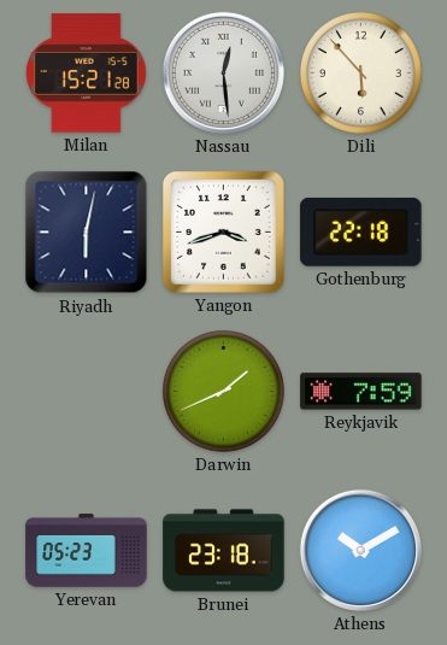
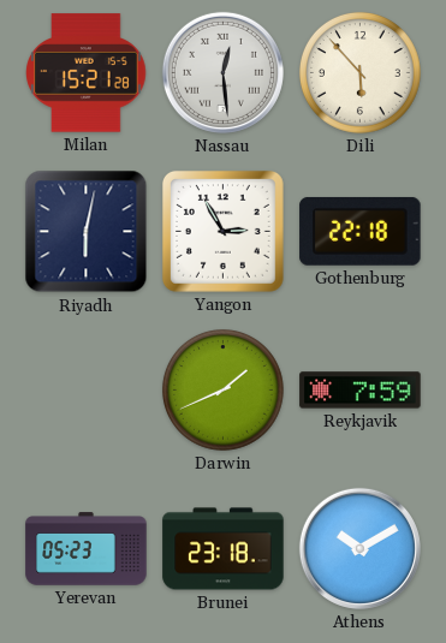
Yangon: 3:42 -> 2:55
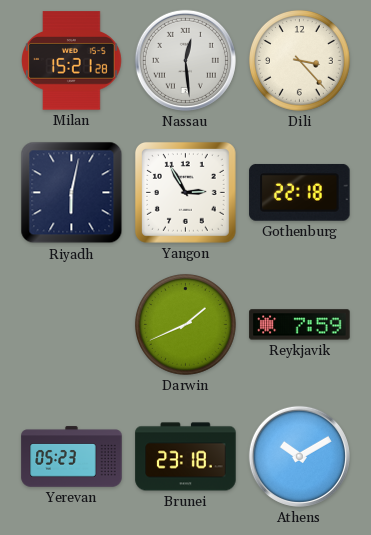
Dili: 5:53 -> 3:23
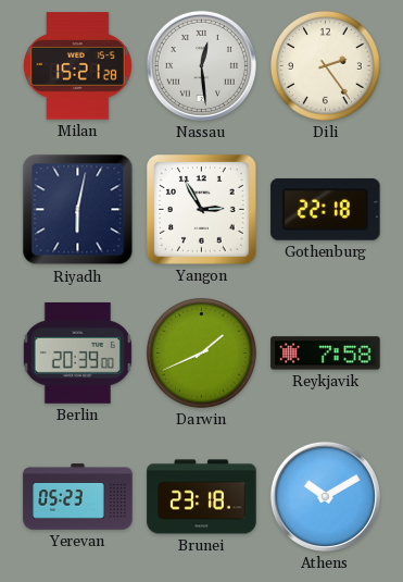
Dili: 3:23 -> 2:24
Berlin: none -> 20:39
Reykjavik: 7:59 -> 7:58
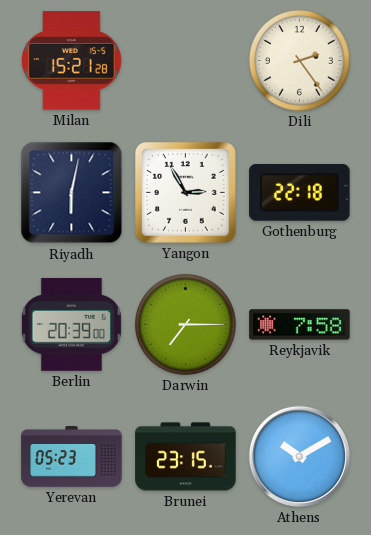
Nassau: 12:29 -> none
Darwin: 1:41 -> 7:15
Brunei: 23:18 -> 23:15
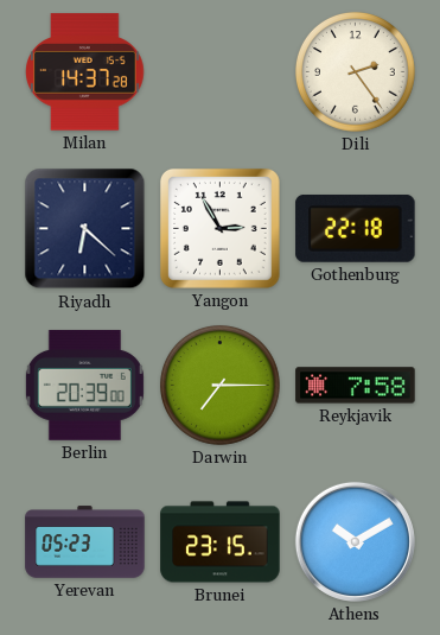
Milan: 15:21 -> 14:37
Riyadh: 6:02 -> 6:22
